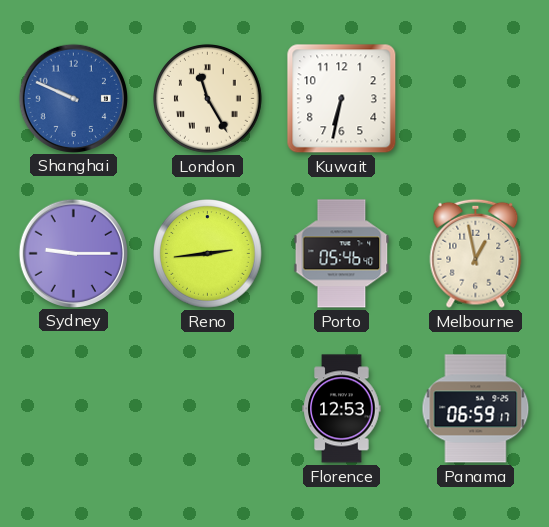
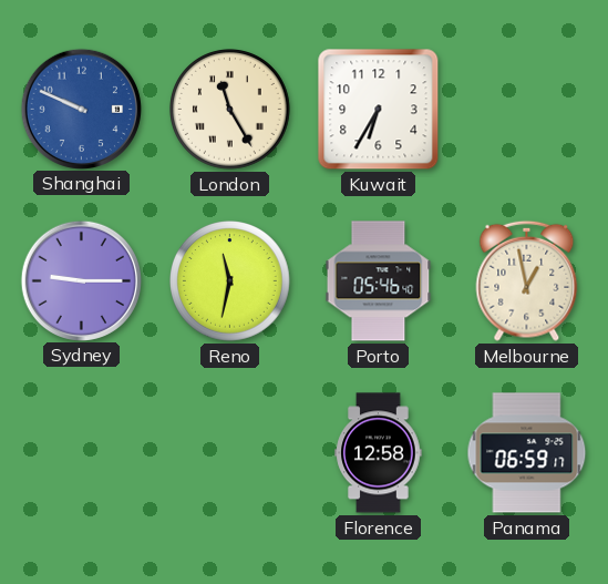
Kuwait: 6:32 -> 6:35
Reno: 2:44 -> 11:32
Florence: 12:53 -> 12:58
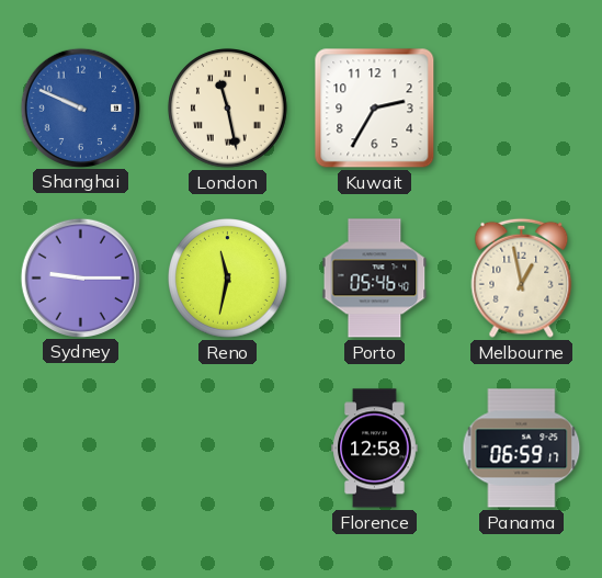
London: 11:25 -> 11:28
Kuwait: 6:35 -> 2:35
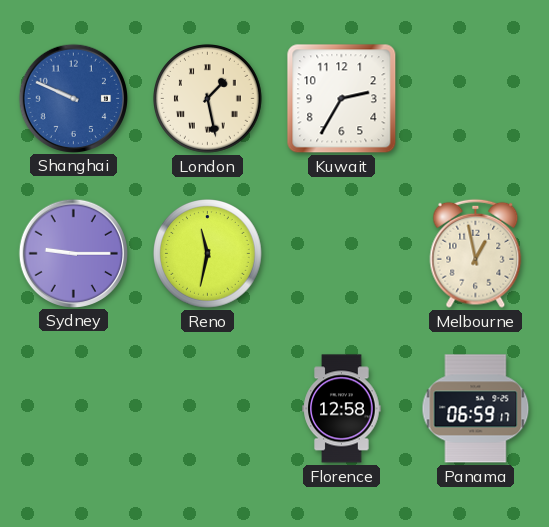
London: 11:28 -> 1:28
Porto: 05:46 -> none
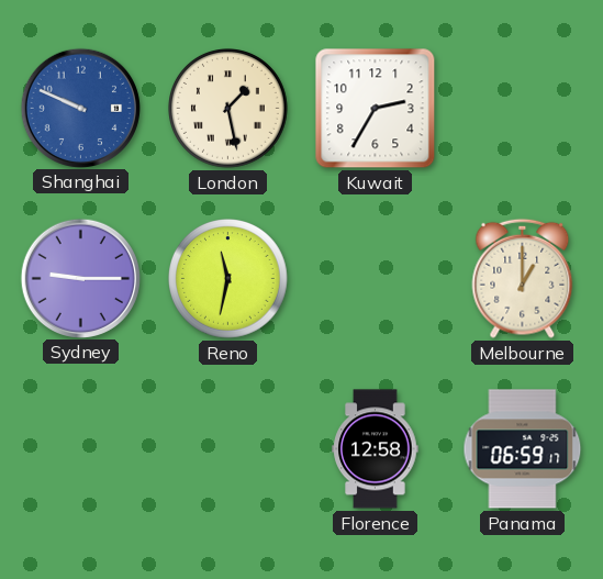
Melbourne: 12:58 -> 1:00
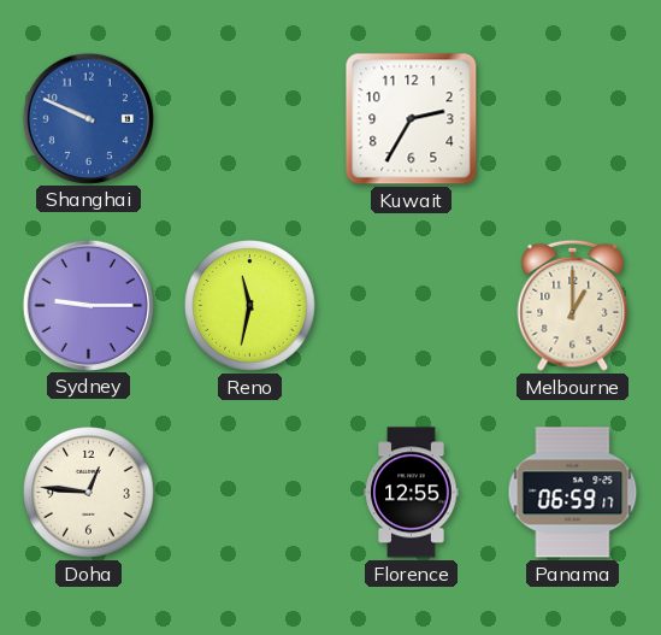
London: 1:28 -> none
Doha: none -> 12:46
Florence: 12:58 -> 12:55
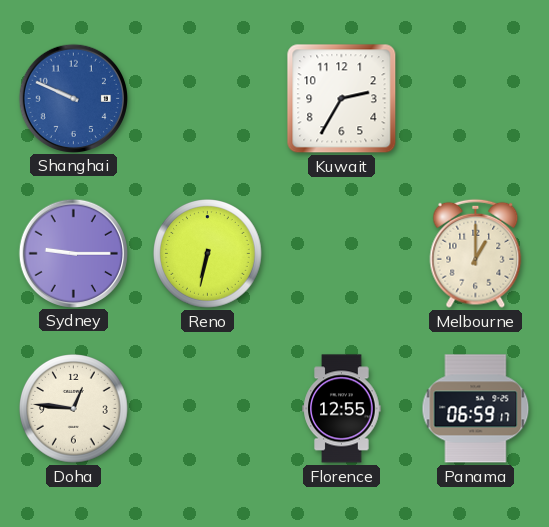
Reno: 11:32 -> 6:32
